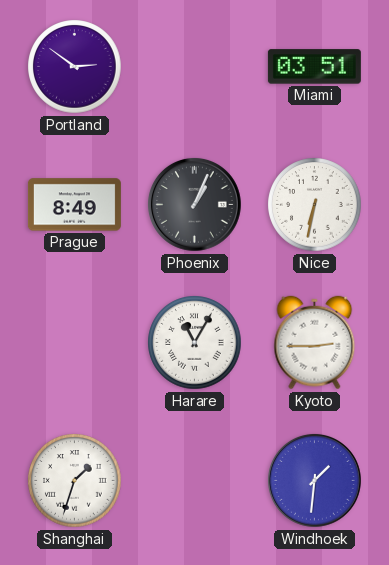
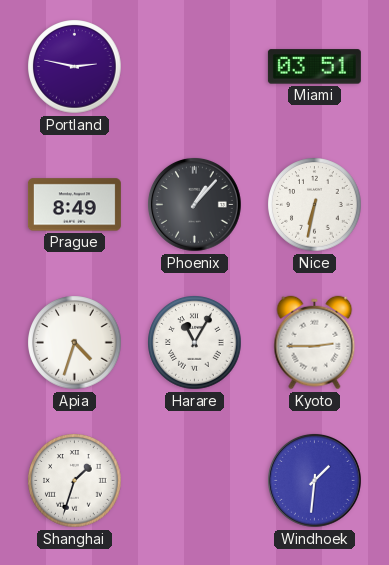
Portland: 2:51 -> 2:47
Phoenix: 1:04 -> 1:07
Apia: none -> 4:33
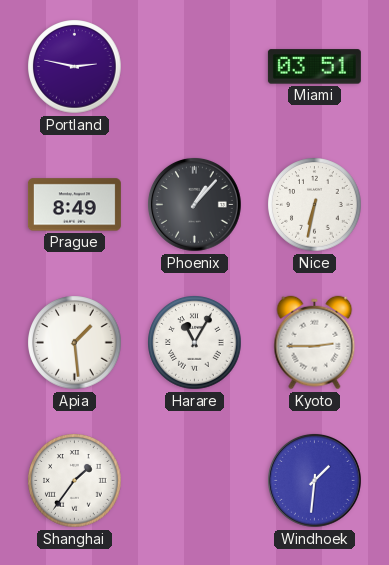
Apia: 4:33 -> 1:29
Shanghai: 1:33 -> 1:36
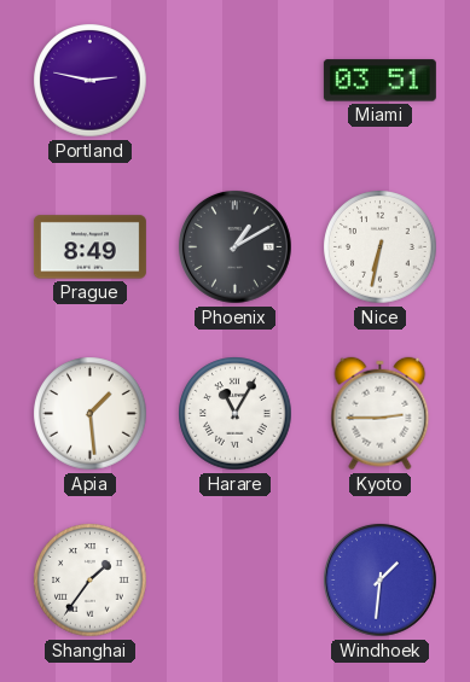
Phoenix: 1:07 -> 1:10
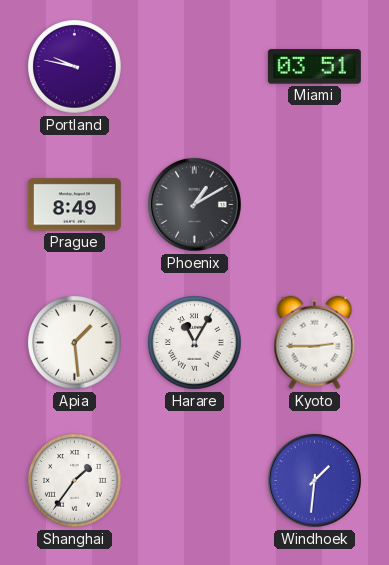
Portland: 2:47 -> 9:47
Nice: 6:32 -> none
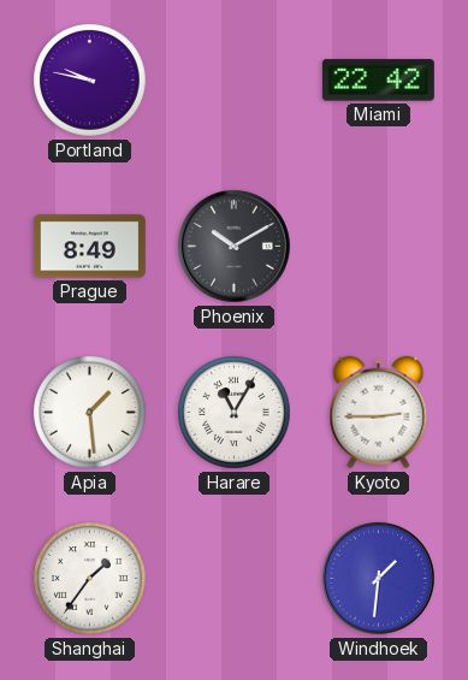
Miami: 03:51 -> 22:42
Phoenix: 1:10 -> 10:10
